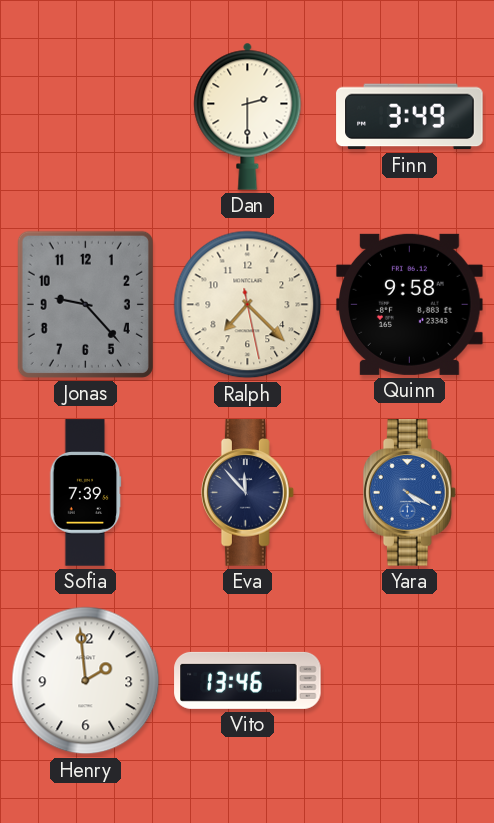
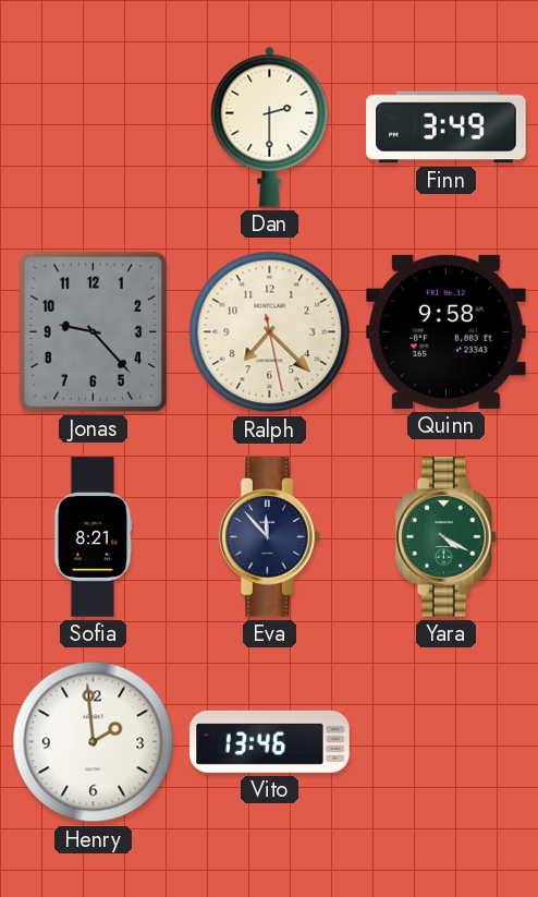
Sofia: 7:39 -> 8:21
Yara dial: blue -> green
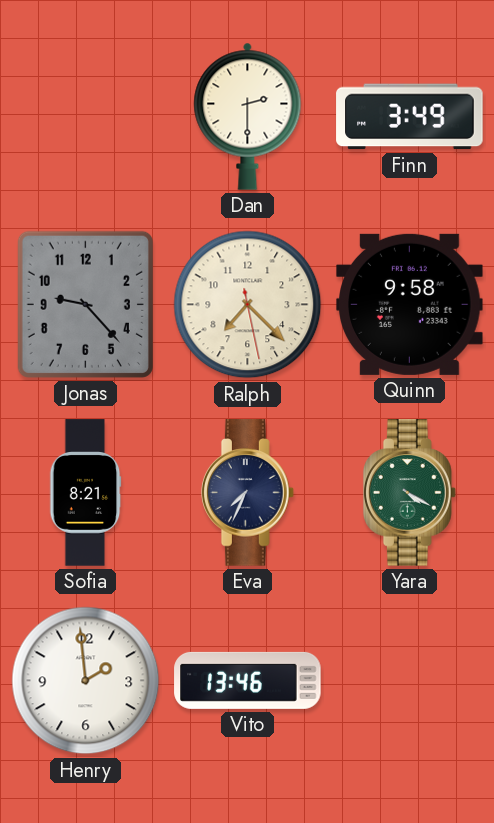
Eva: 11:53 -> 7:34
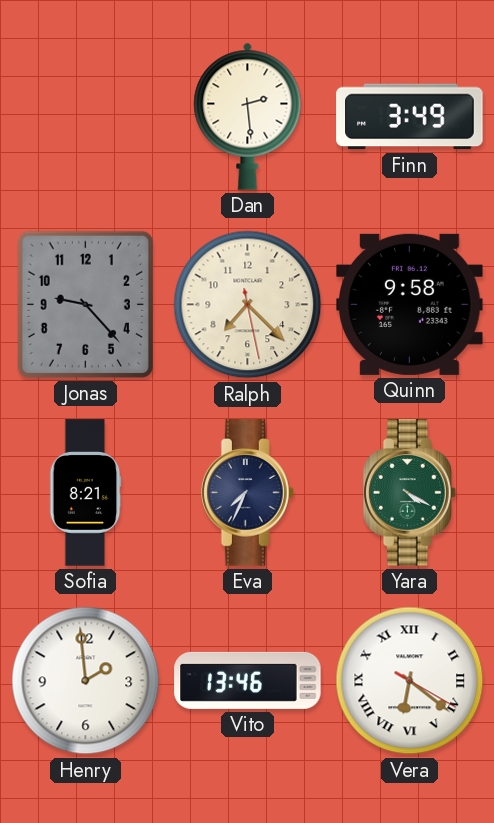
Dan: 2:30 -> 2:29
Vera: none -> 6:21
